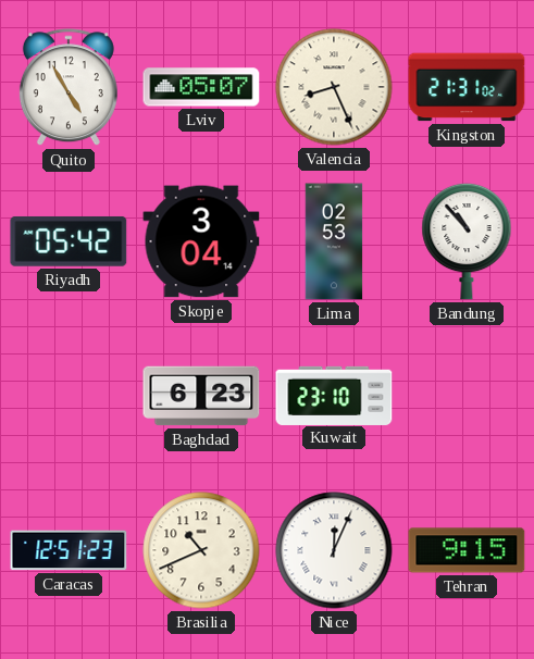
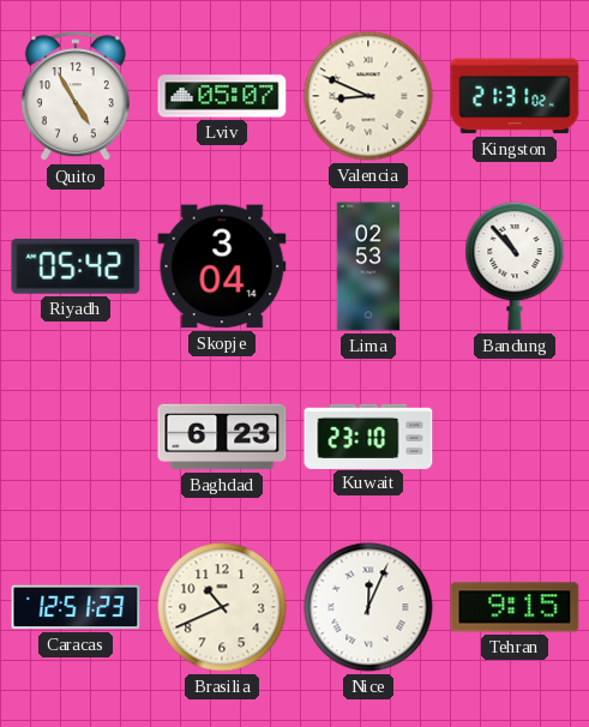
Valencia: 8:26 -> 8:49
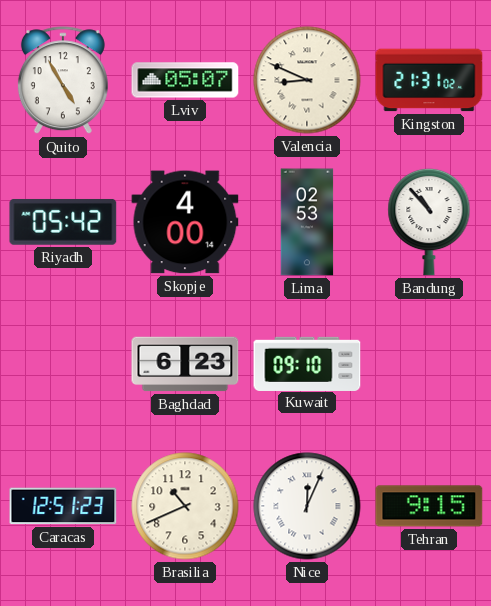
Skopje: 3:04 -> 4:00
Kuwait: 23:10 -> 09:10
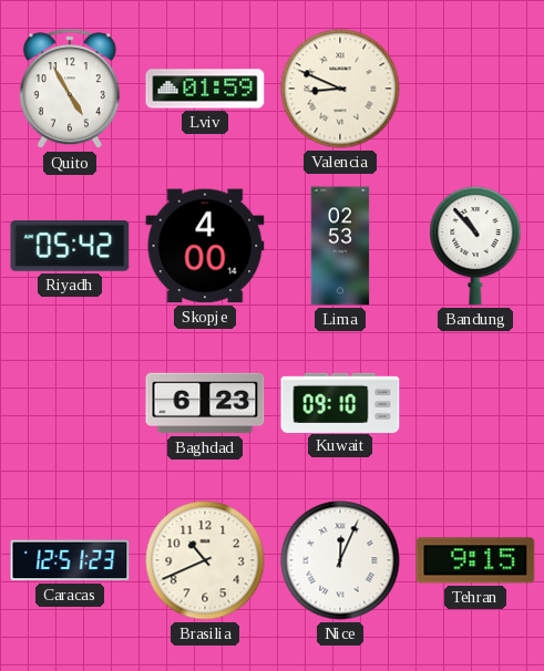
Lviv: 05:07 -> 01:59
Kingston: 21:31 -> none
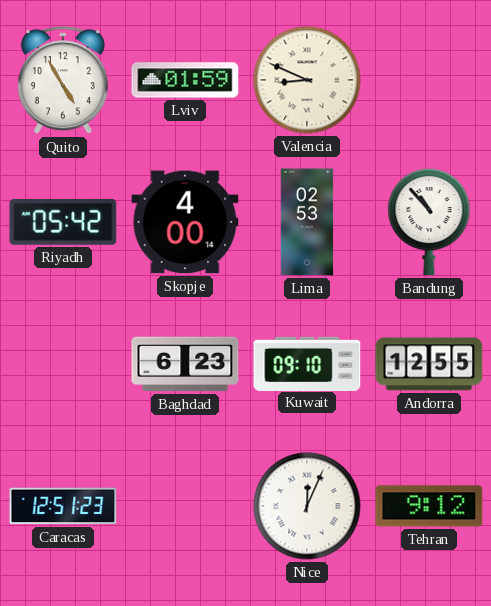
Andorra: none -> 12:55
Brasilia: 10:41 -> none
Tehran: 9:15 -> 9:12
